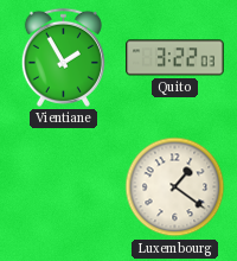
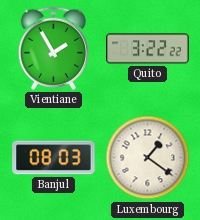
Quito: 3:22:03 -> 3:22:22
Banjul: none -> 08:03
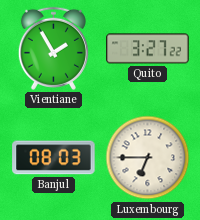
Quito: 3:22 -> 3:27
Luxembourg: 1:21 -> 6:45
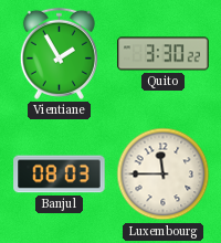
Quito: 3:27 -> 3:30
Luxembourg: 6:45 -> 11:45
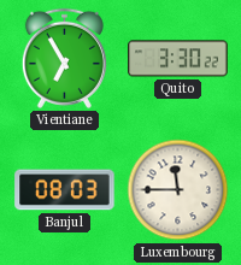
Vientiane: 1:55 -> 6:55
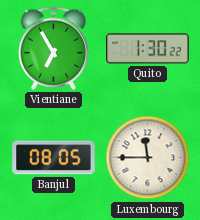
Quito: 3:30 -> 1:30
Banjul: 08:03 -> 08:05
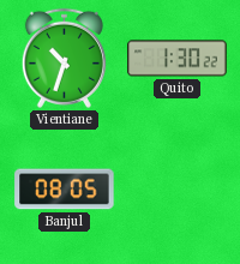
Vientiane: 6:55 -> 10:33
Luxembourg: 11:45 -> none
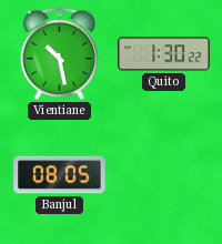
Vientiane: 10:33 -> 10:28
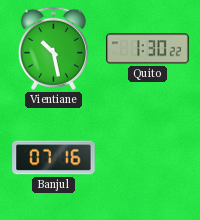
Banjul: 08:05 -> 07:16
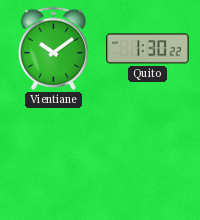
Vientiane: 10:28 -> 10:09
Banjul: 07:16 -> none
